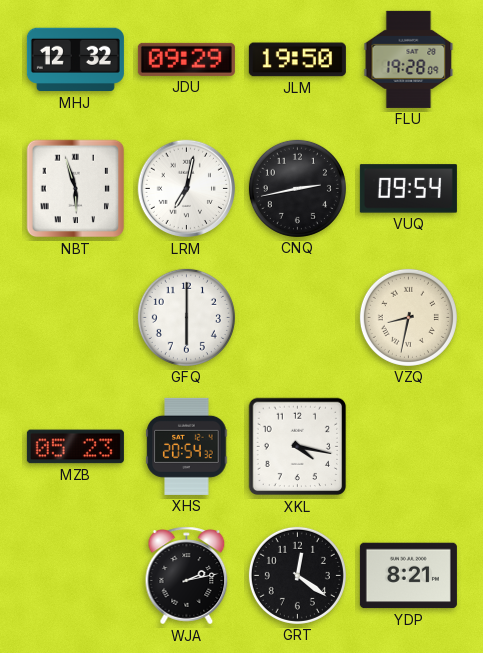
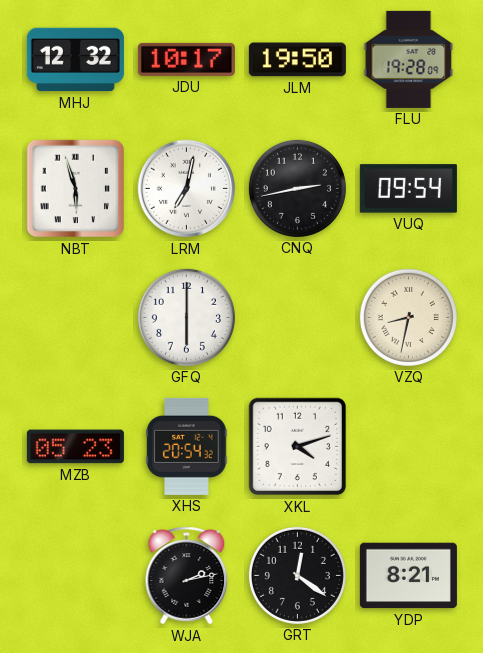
JDU: 09:29 -> 10:17
XKL: 4:17 -> 4:12
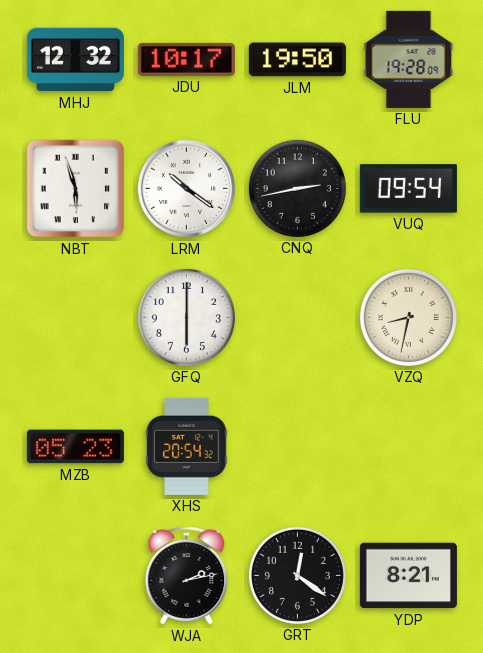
LRM: 7:02 -> 10:21
XKL: 4:12 -> none
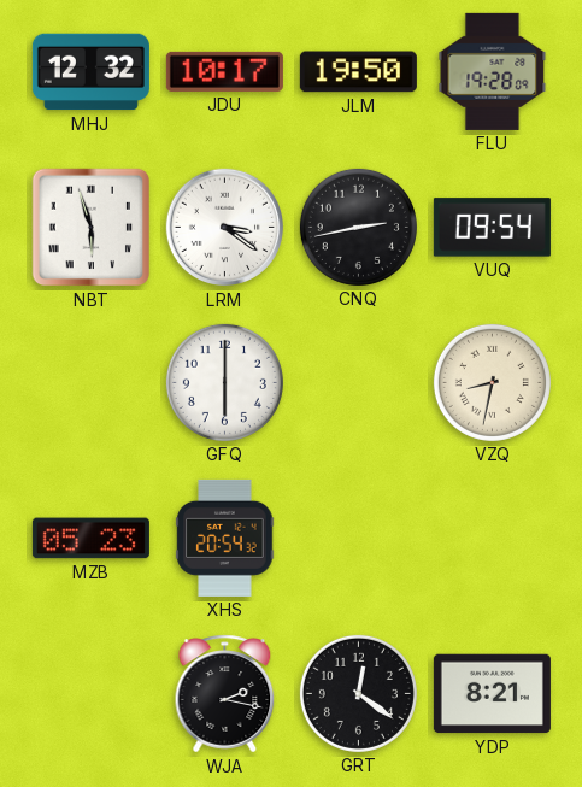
LRM: 10:21 -> 3:21
WJA: 2:13 -> 2:17
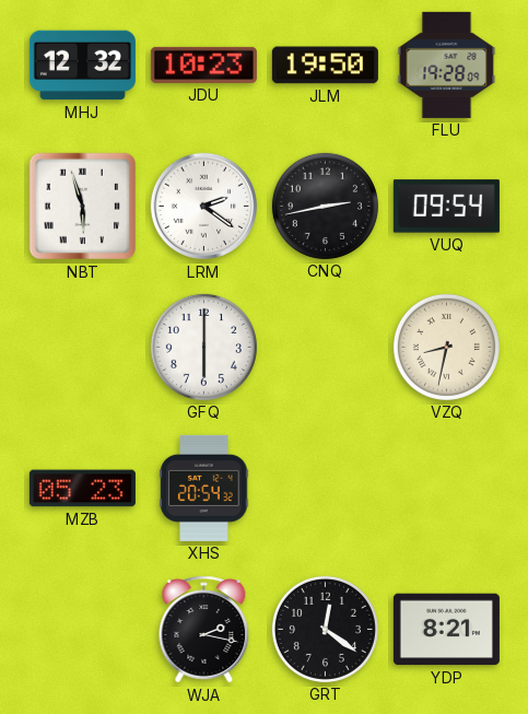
JDU: 10:17 -> 10:23
LRM: 3:21 -> 2:21
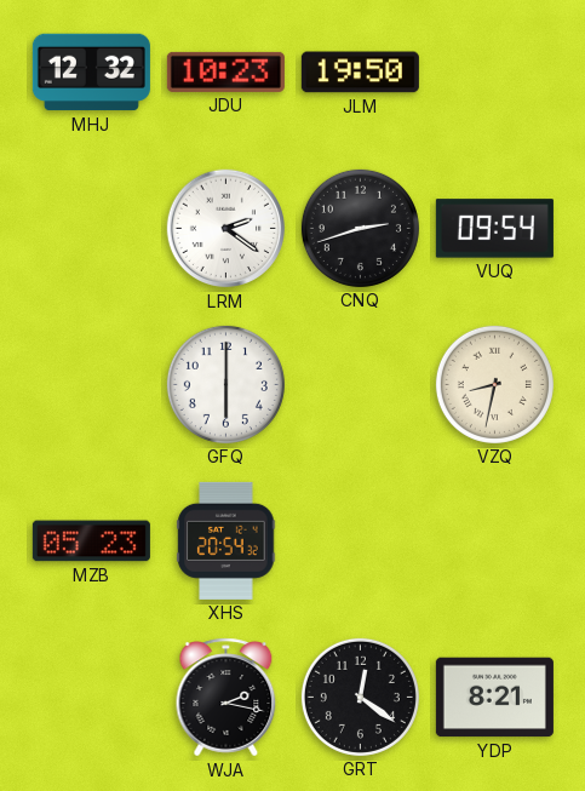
FLU: 19:28 -> none
NBT: 5:57 -> none
CNQ: 2:43 -> 2:42
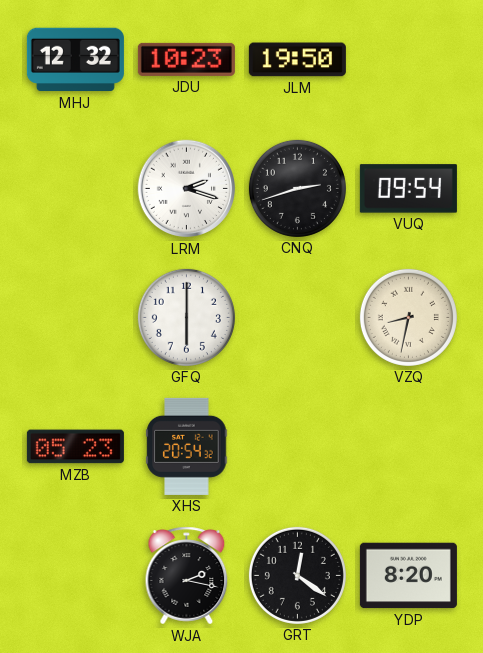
LRM: 2:21 -> 2:18
YDP: 8:21 -> 8:20
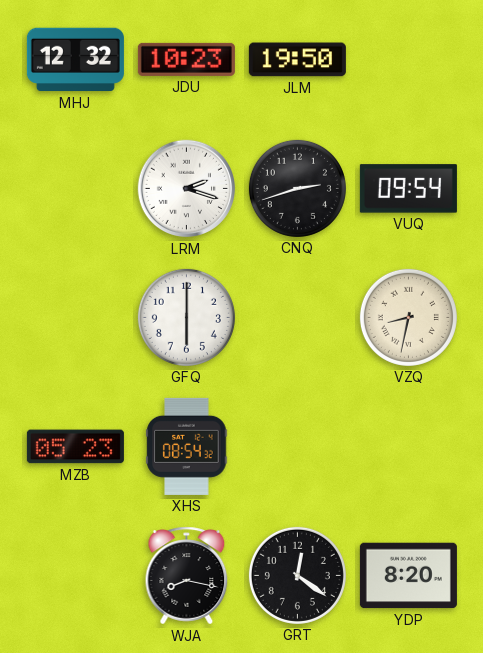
XHS: 20:54 -> 08:54
WJA: 2:17 -> 8:17
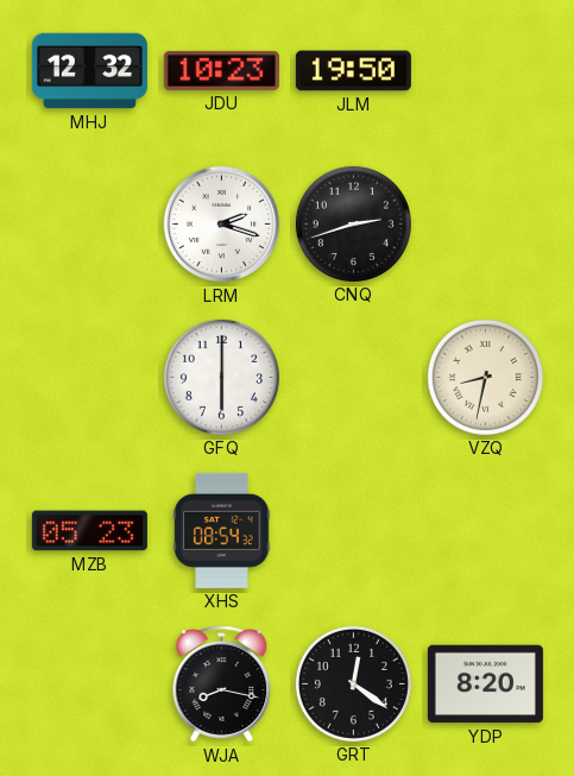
VUQ: 09:54 -> none
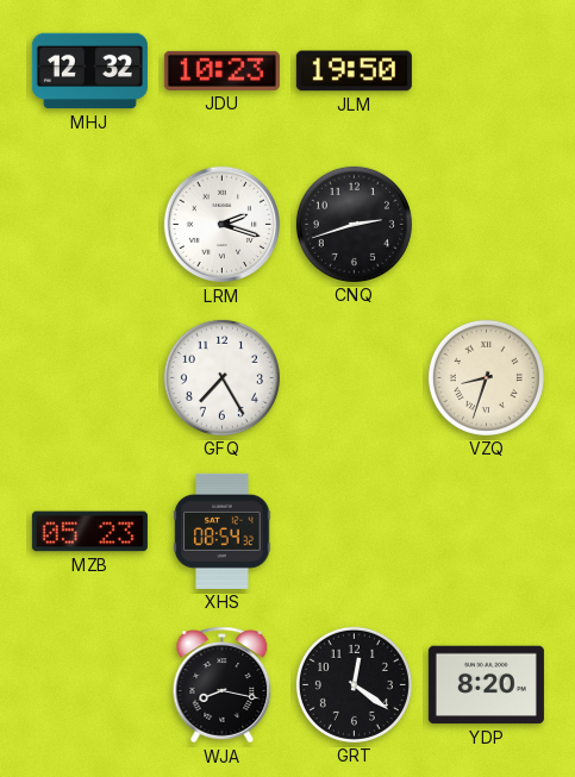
GFQ: 6:00 -> 7:25
VZQ: 8:32 -> 8:33
